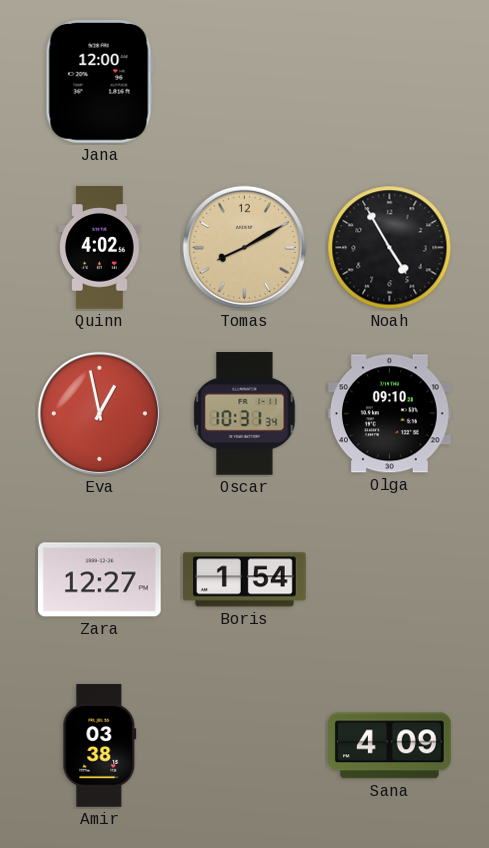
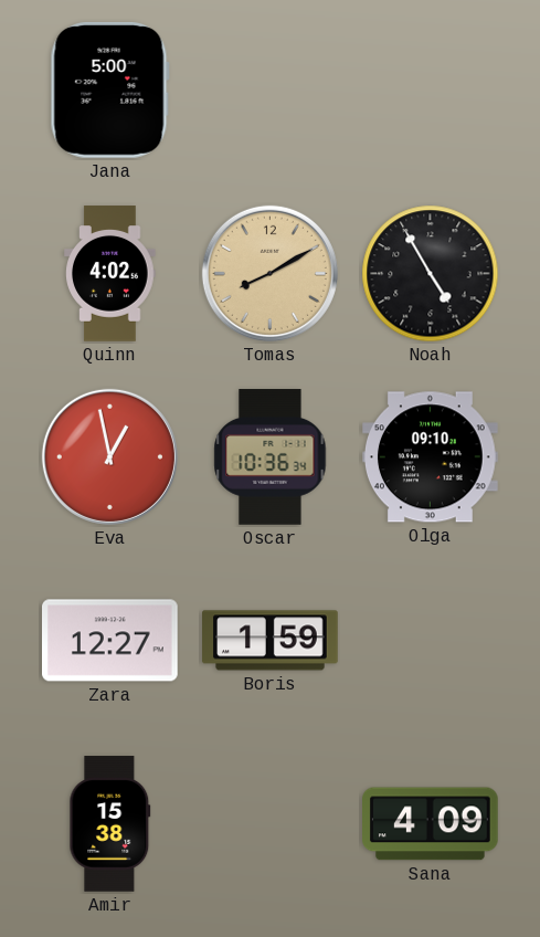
Jana: 12:00 -> 5:00
Oscar: 10:31 -> 10:36
Boris: 1:54 -> 1:59
Amir: 03:38 -> 15:38
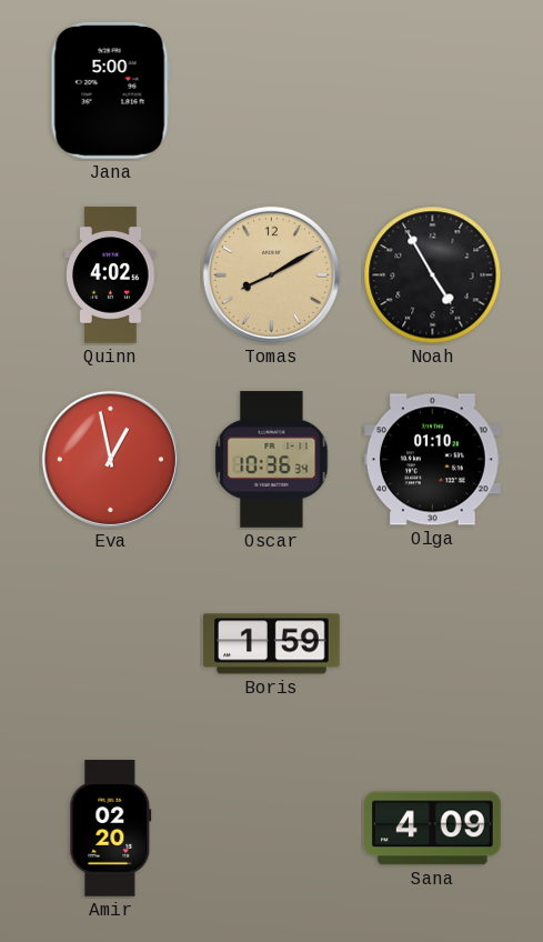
Olga: 09:10 -> 01:10
Zara: 12:27 -> none
Amir: 15:38 -> 02:20
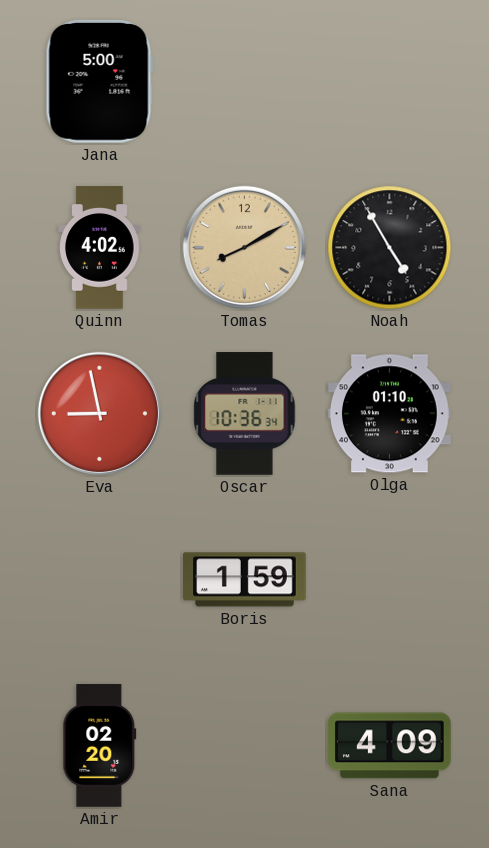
Eva: 12:58 -> 8:58
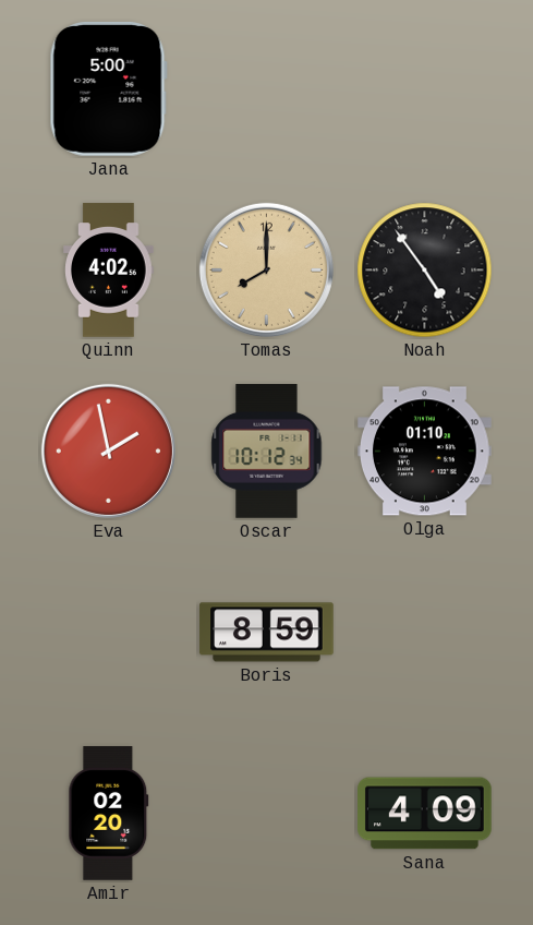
Tomas: 8:10 -> 8:00
Noah: 4:55 -> 4:54
Eva: 8:58 -> 1:58
Oscar: 10:36 -> 10:12
Boris: 1:59 -> 8:59
